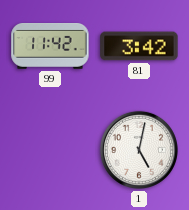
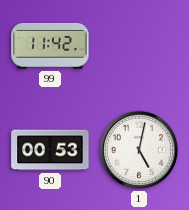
81: 3:42 -> none
90: none -> 00:53
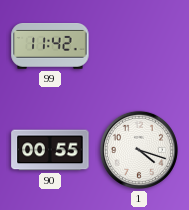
90: 00:53 -> 00:55
1: 5:02 -> 4:18
